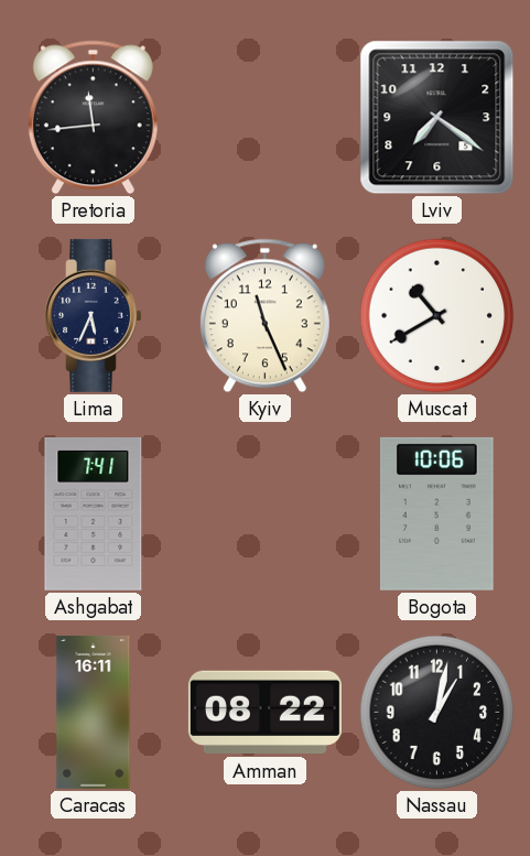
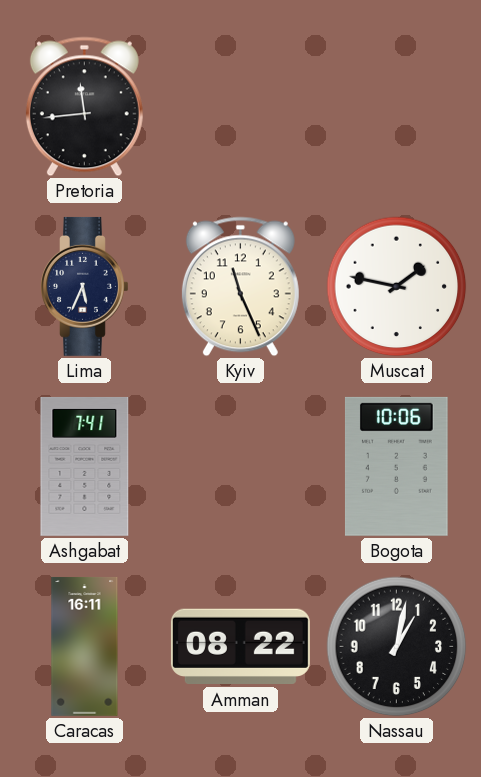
Lviv: 7:21 -> none
Muscat: 10:40 -> 1:47
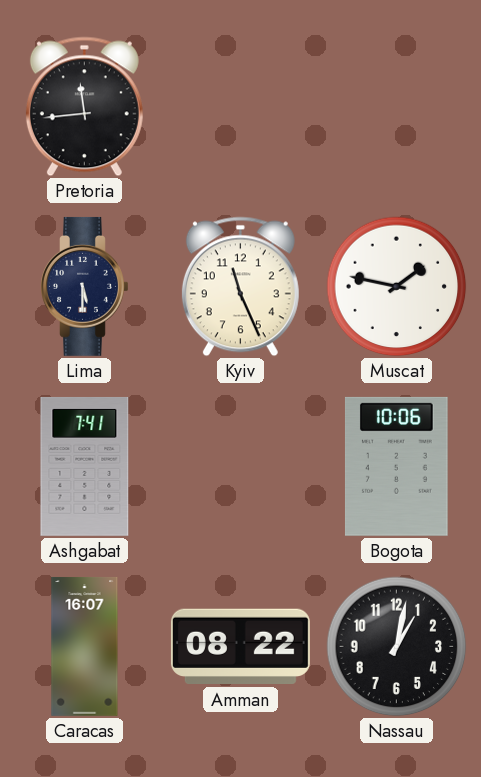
Lima: 5:34 -> 5:30
Caracas: 16:11 -> 16:07
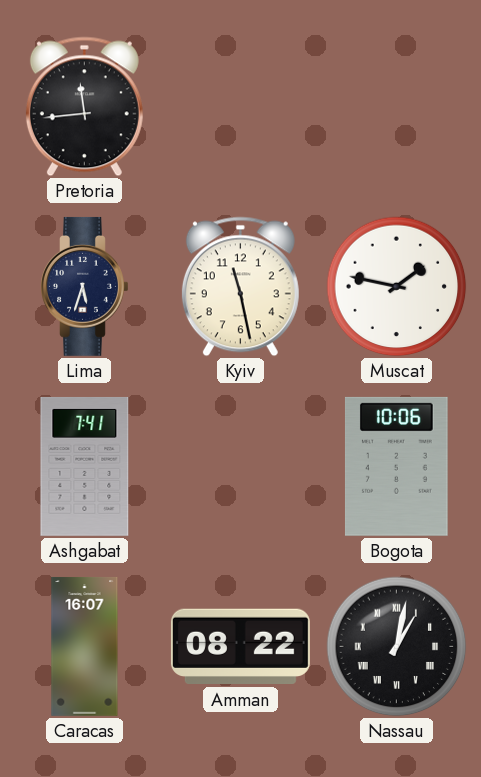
Lima: 5:30 -> 5:33
Kyiv: 11:26 -> 11:28
Nassau numerals: Arabic -> Roman
